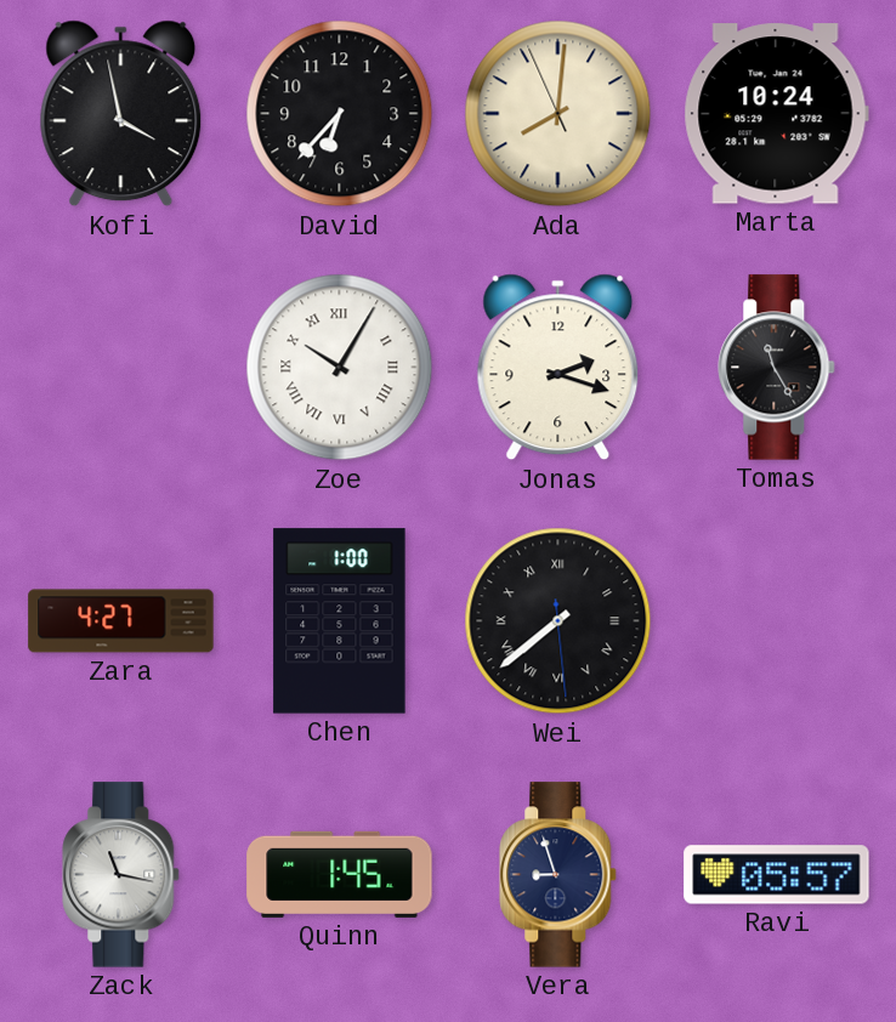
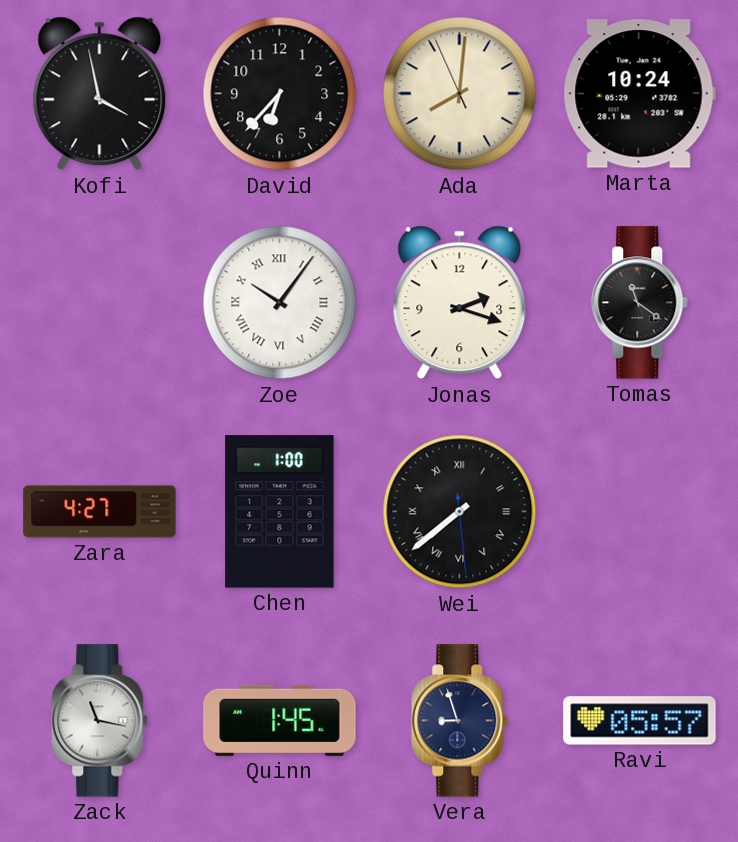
Zoe: 10:05 -> 10:06
Tomas: 11:25 -> 11:21
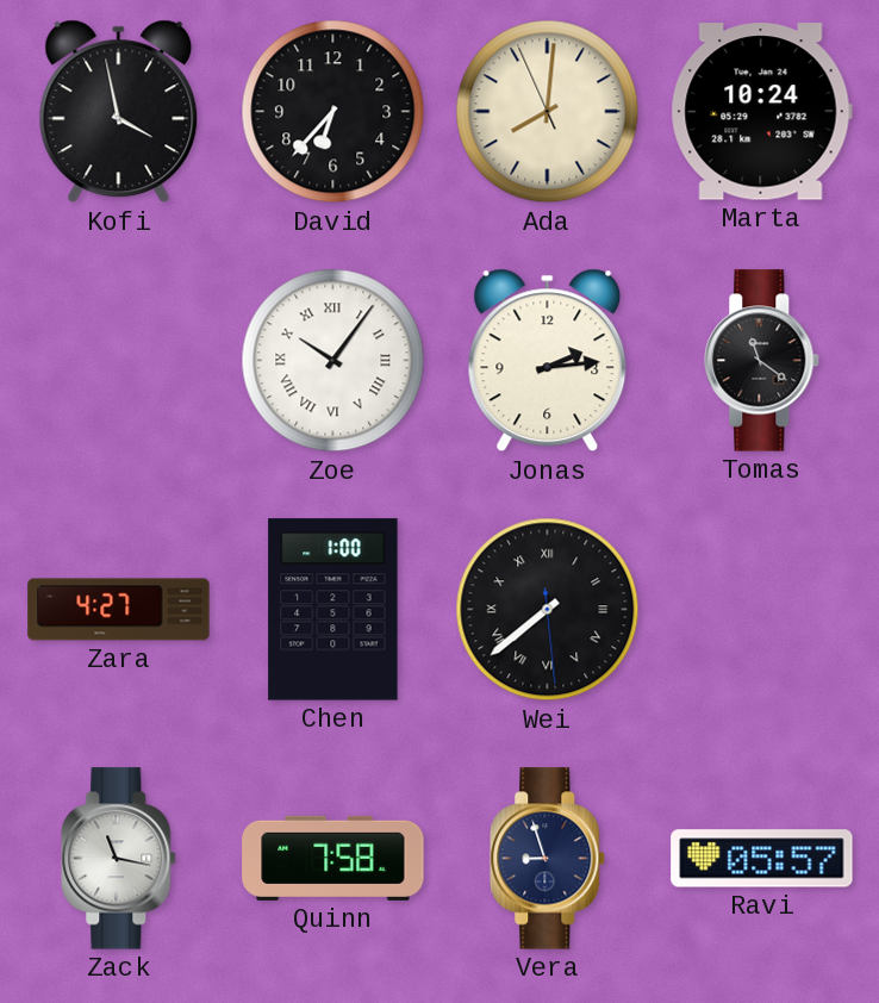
Jonas: 2:18 -> 2:14
Quinn: 1:45 -> 7:58
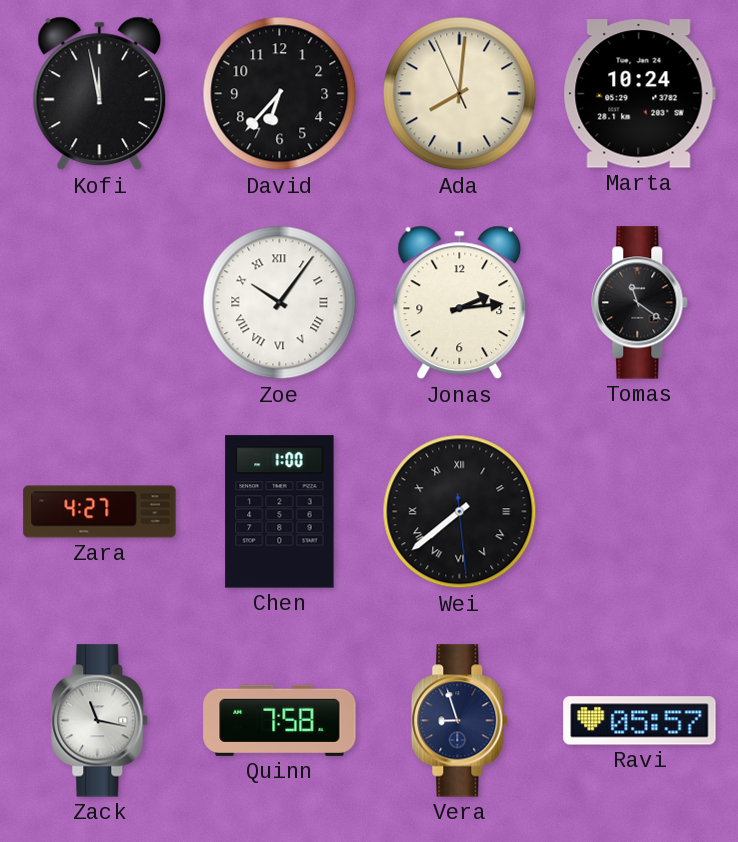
Kofi: 3:58 -> 11:58
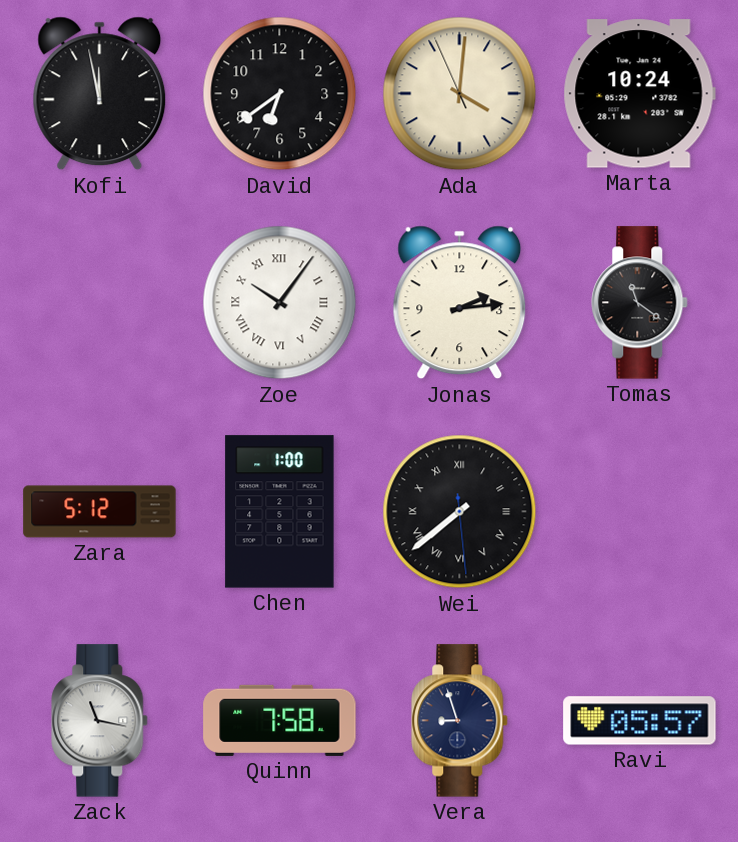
David: 6:37 -> 6:39
Ada: 8:00 -> 4:00
Zara: 4:27 -> 5:12
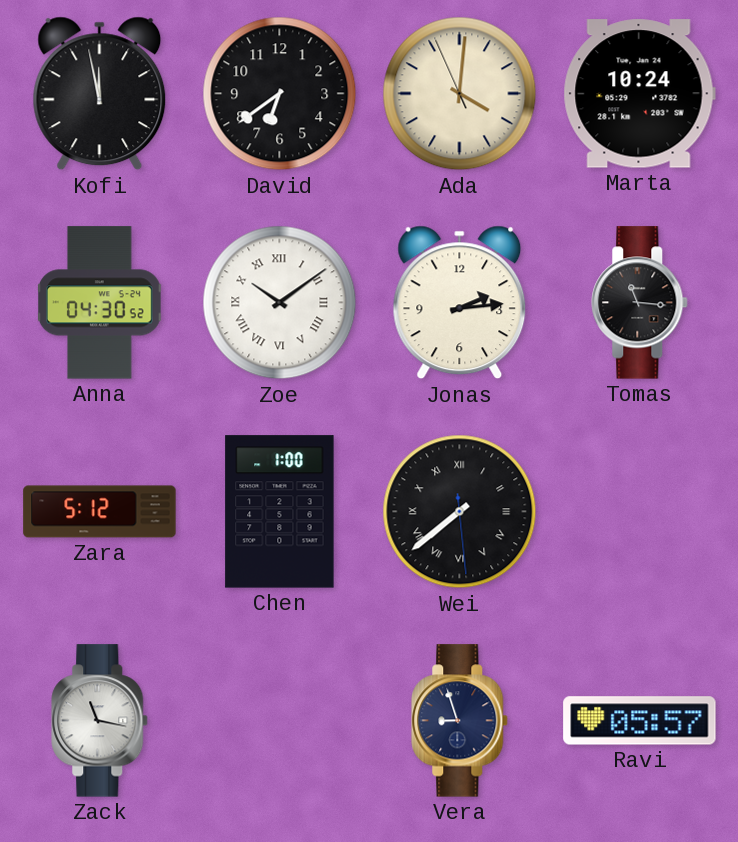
Anna: none -> 04:30
Zoe: 10:06 -> 10:09
Tomas: 11:21 -> 11:16
Quinn: 7:58 -> none
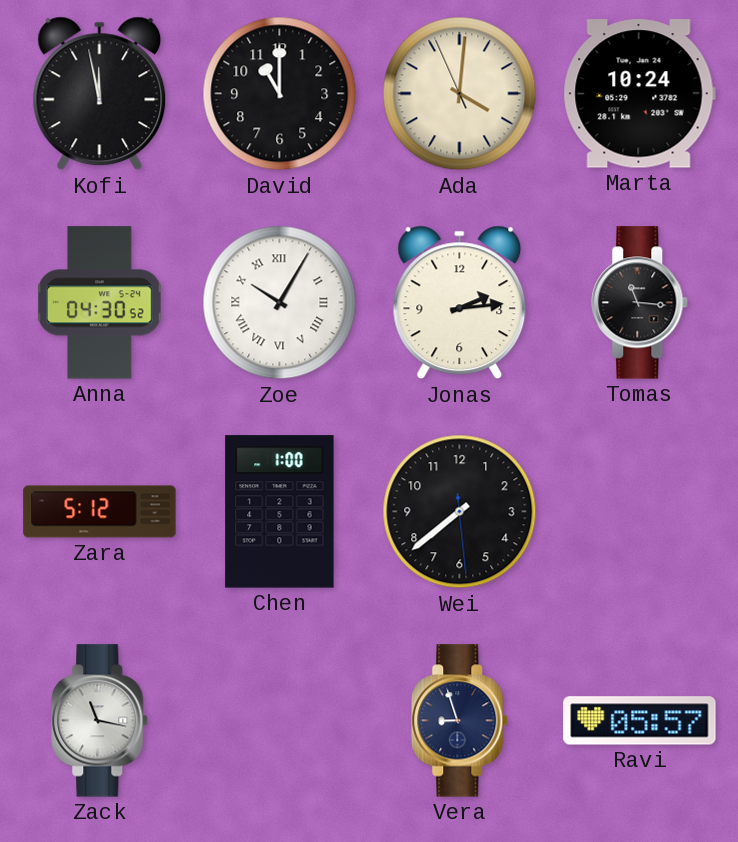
David: 6:39 -> 11:00
Zoe: 10:09 -> 10:05
Wei numerals: Roman -> Arabic
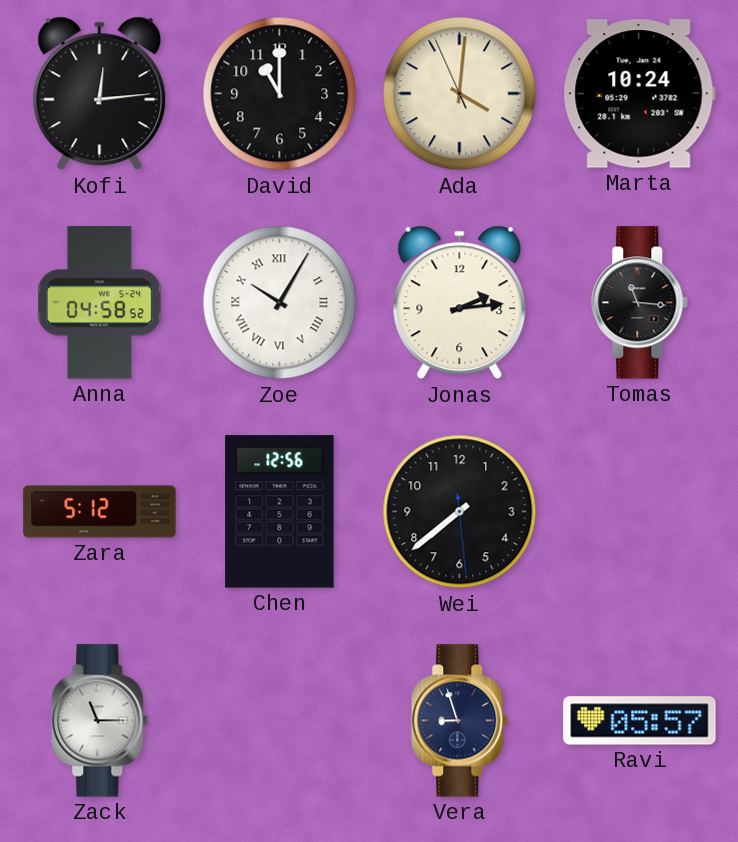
Kofi: 11:58 -> 12:14
Anna: 04:30 -> 04:58
Chen: 1:00 -> 12:56
Zack: 11:17 -> 11:15
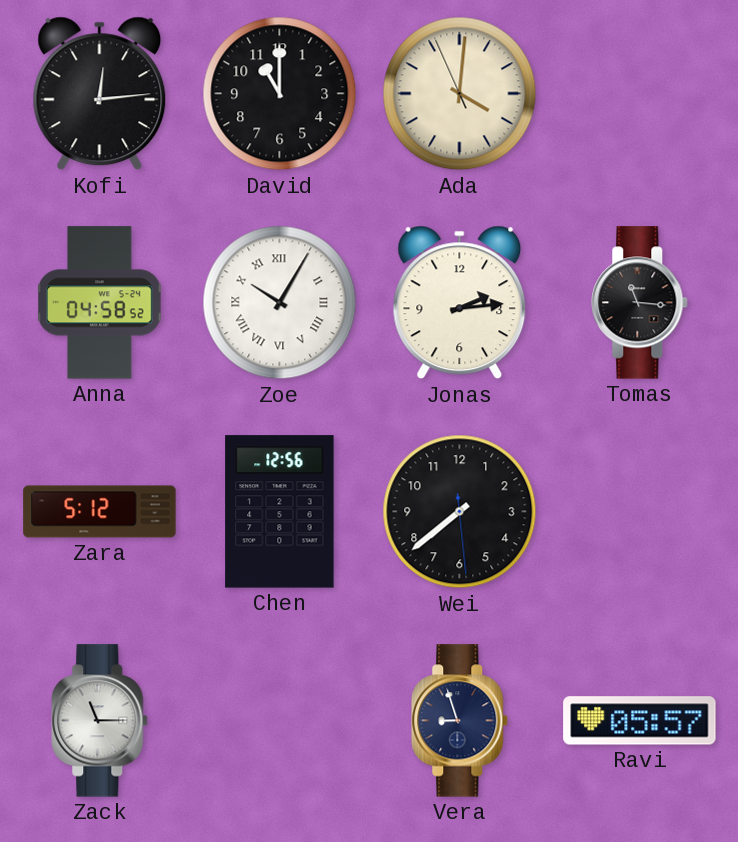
Marta: 10:24 -> none
